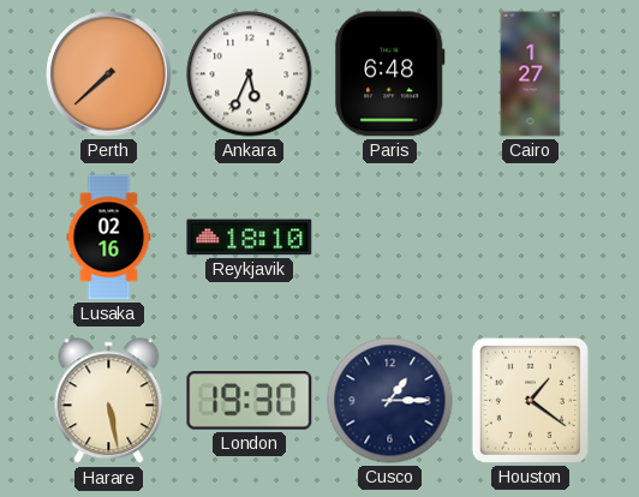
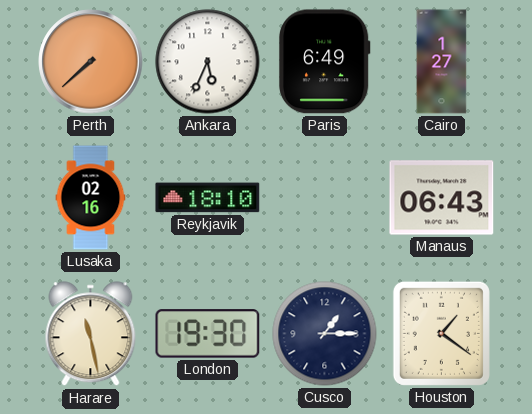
Paris: 6:48 -> 6:49
Manaus: none -> 06:43
Harare: 5:28 -> 11:28
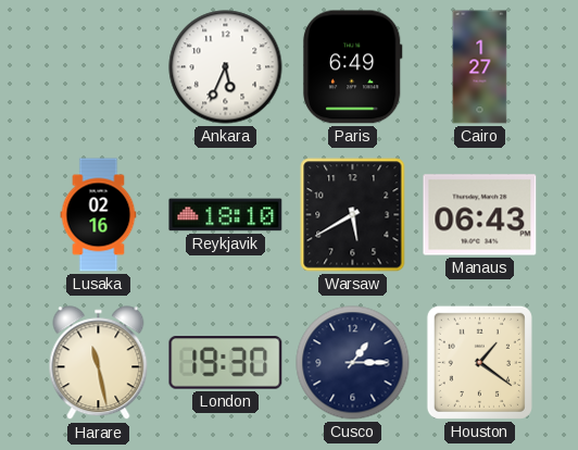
Perth: 7:38 -> none
Warsaw: none -> 5:40
